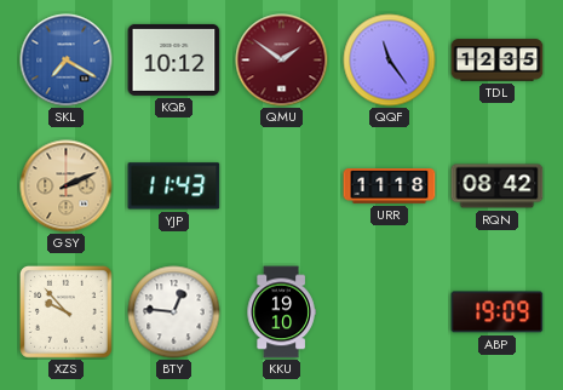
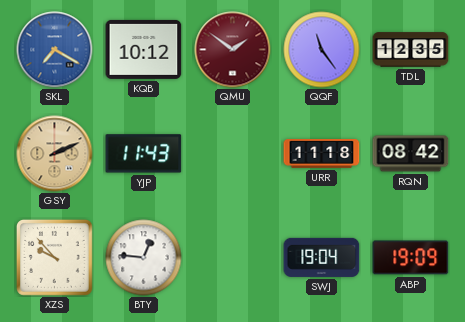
KKU: 19:10 -> none
SWJ: none -> 19:04
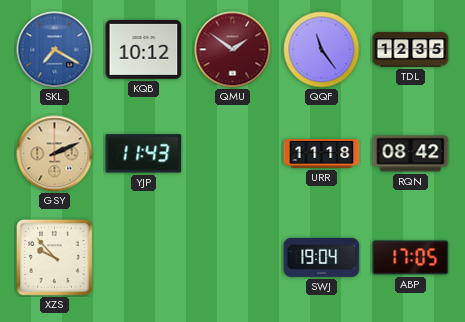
BTY: 12:46 -> none
ABP: 19:09 -> 17:05
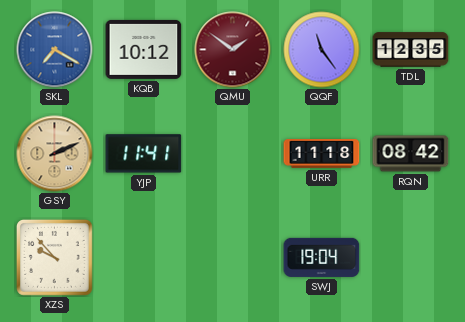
YJP: 11:43 -> 11:41
ABP: 17:05 -> none
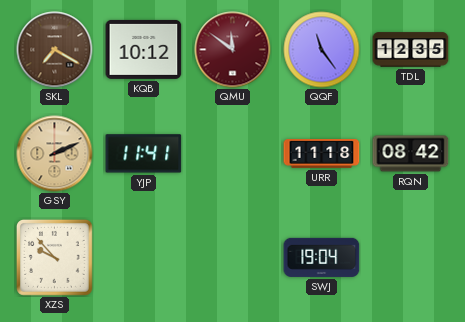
SKL dial: blue -> brown
QMU: 1:51 -> 11:51
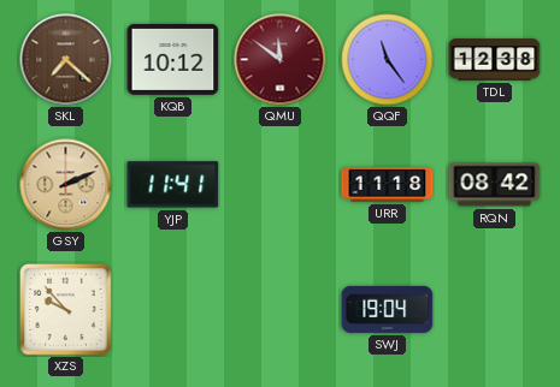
SKL: 7:20 -> 7:22
TDL: 12:35 -> 12:38
